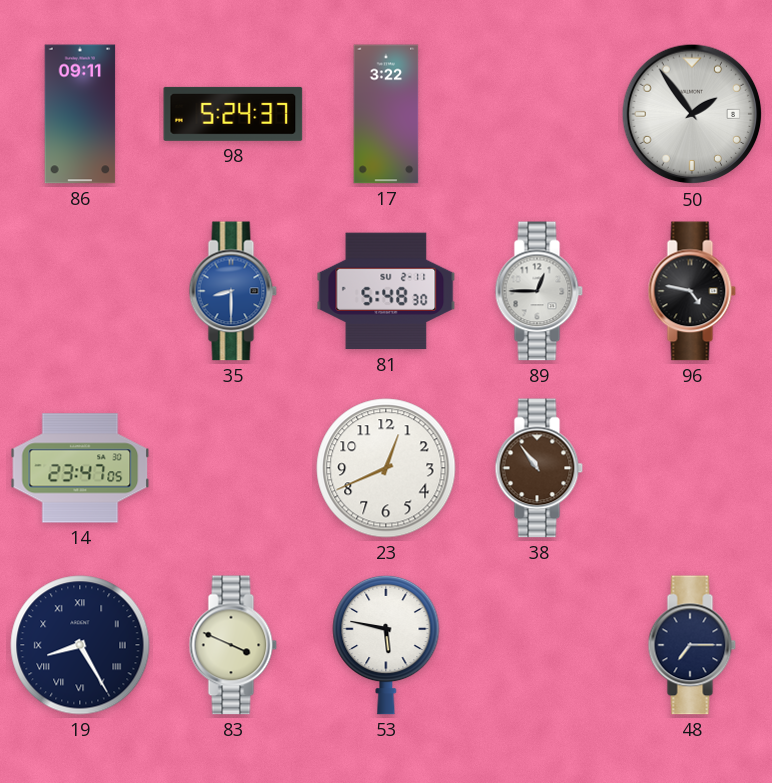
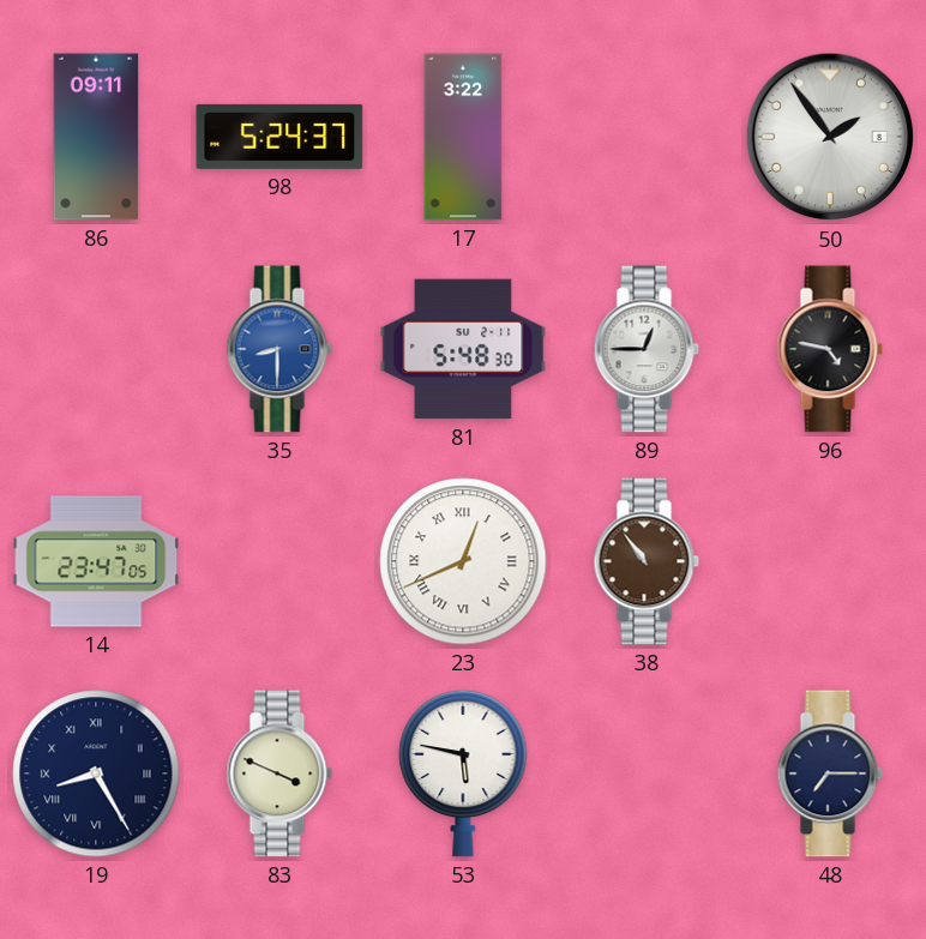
23 numerals: Arabic -> Roman
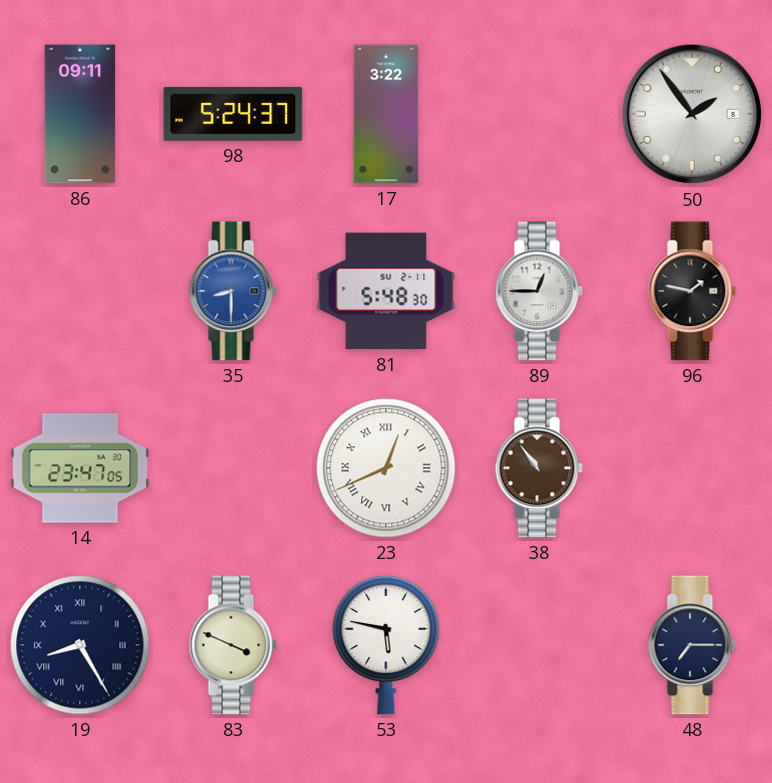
96: 4:47 -> 1:47
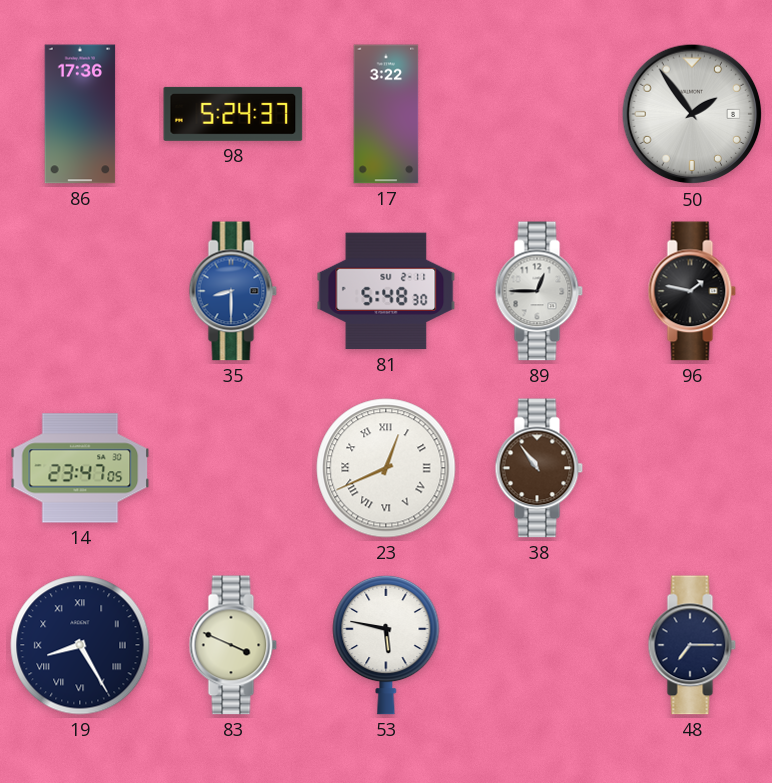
86: 09:11 -> 17:36
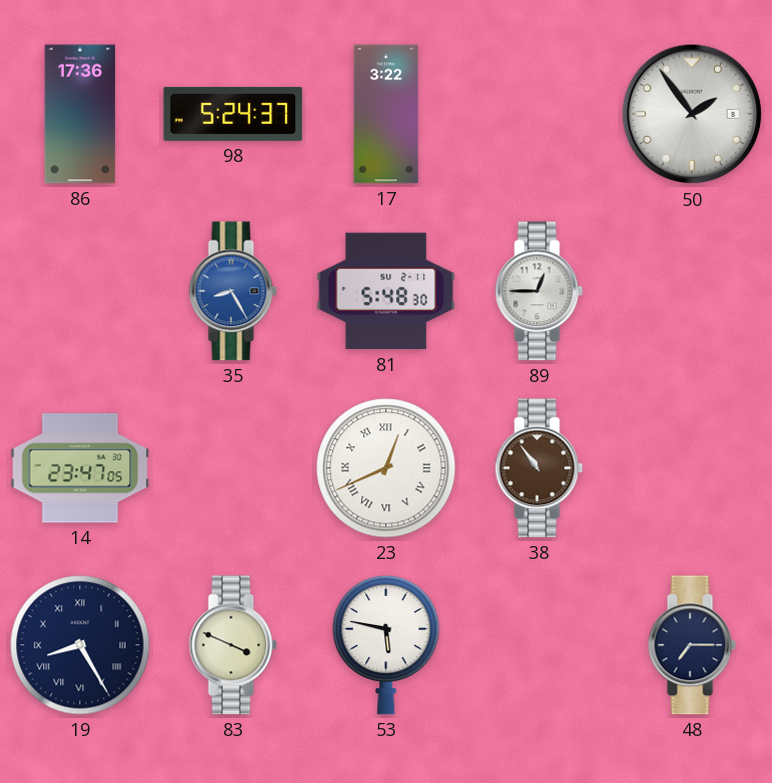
35: 8:30 -> 8:25
96: 1:47 -> none
